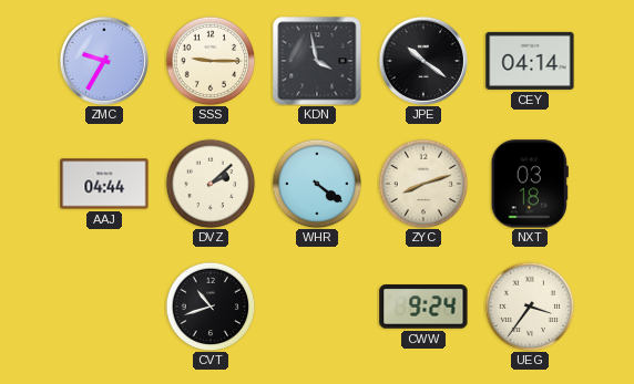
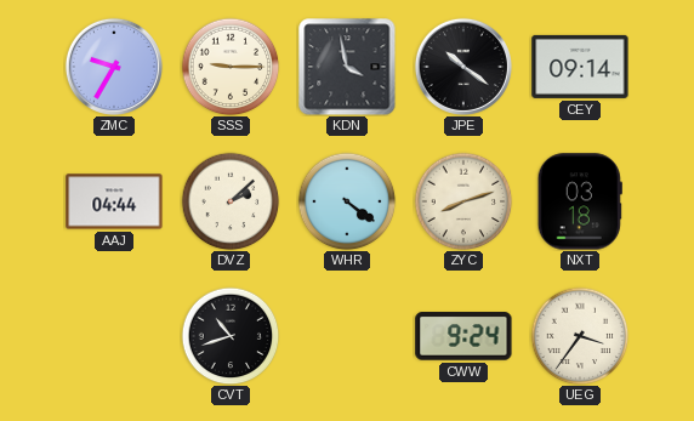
CEY: 04:14 -> 09:14
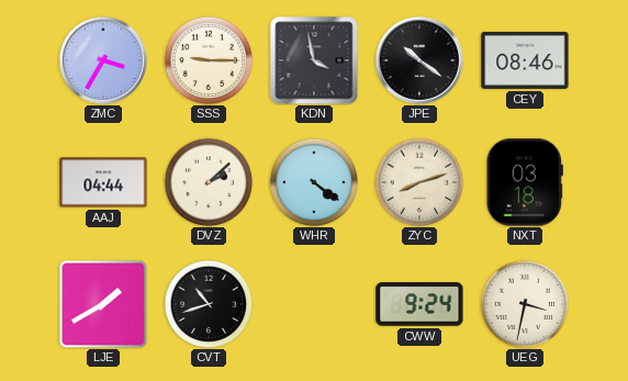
ZMC: 9:35 -> 3:35
CEY: 09:14 -> 08:46
LJE: none -> 1:40
UEG: 3:36 -> 3:32
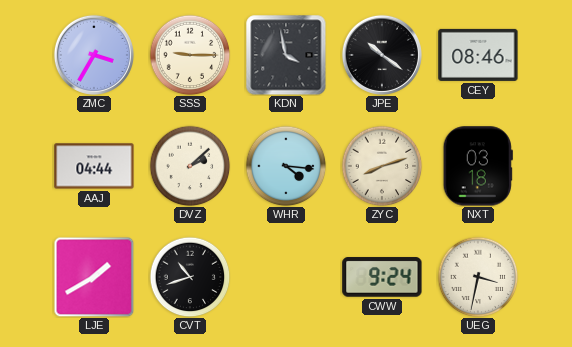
WHR: 4:21 -> 4:16
